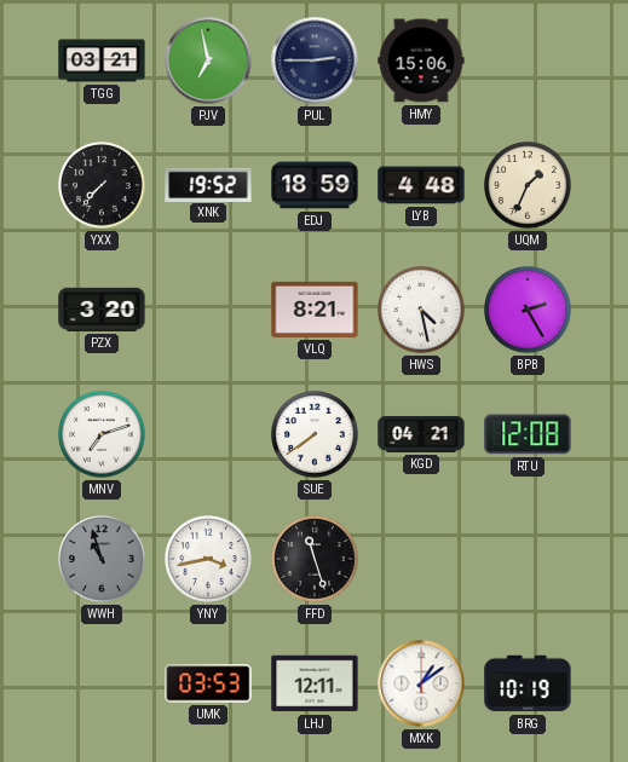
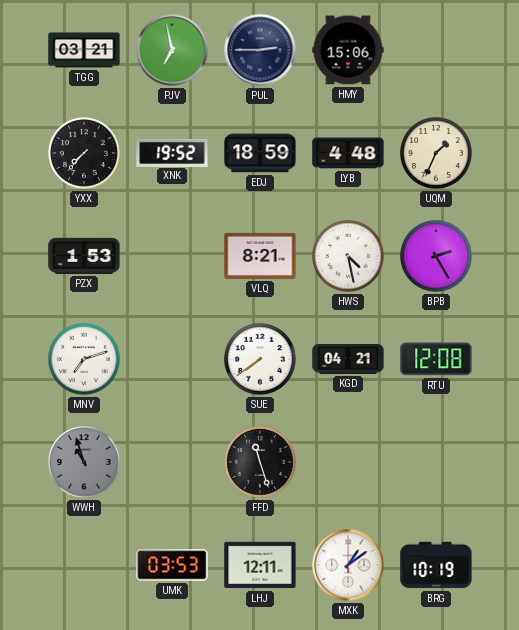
PZX: 3:20 -> 1:53
YNY: 3:43 -> none
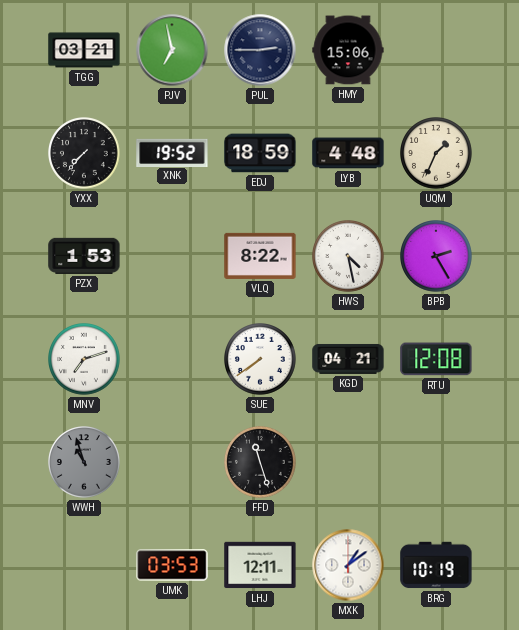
VLQ: 8:21 -> 8:22
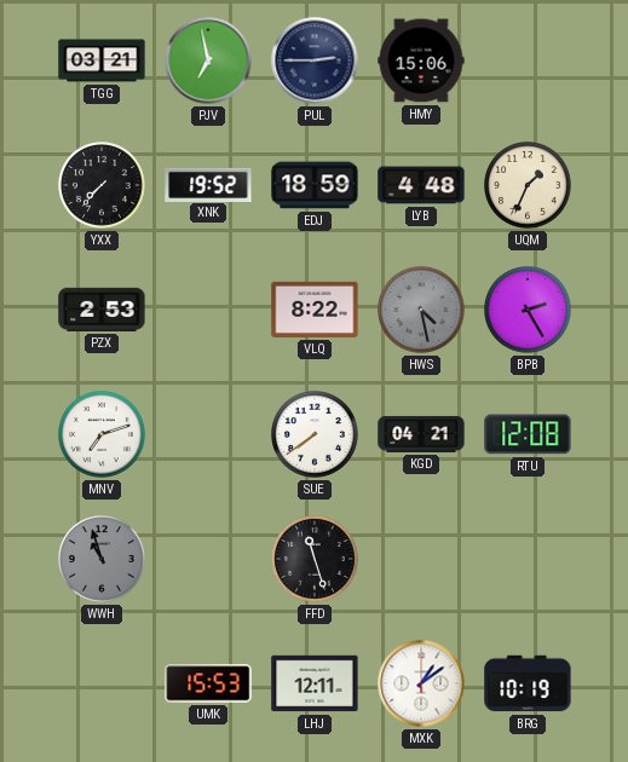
PZX: 1:53 -> 2:53
HWS dial: white -> grey
UMK: 03:53 -> 15:53
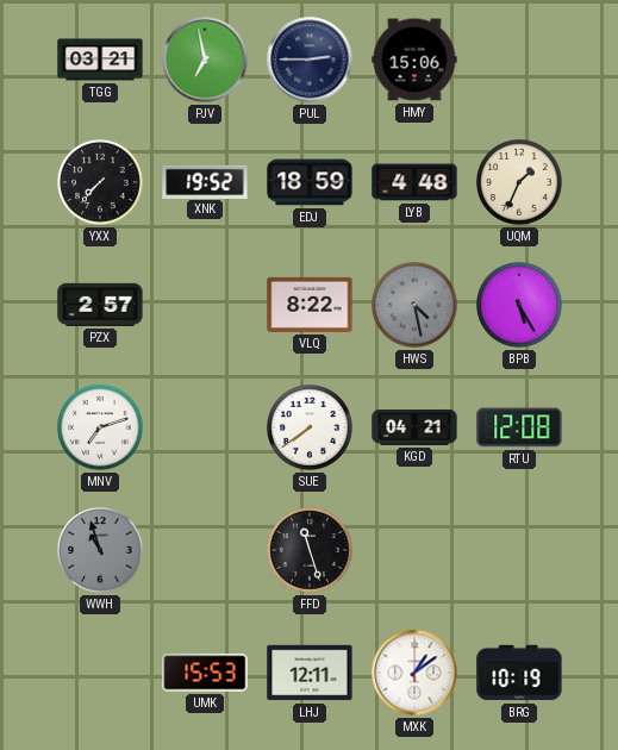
PZX: 2:53 -> 2:57
BPB: 2:25 -> 5:25
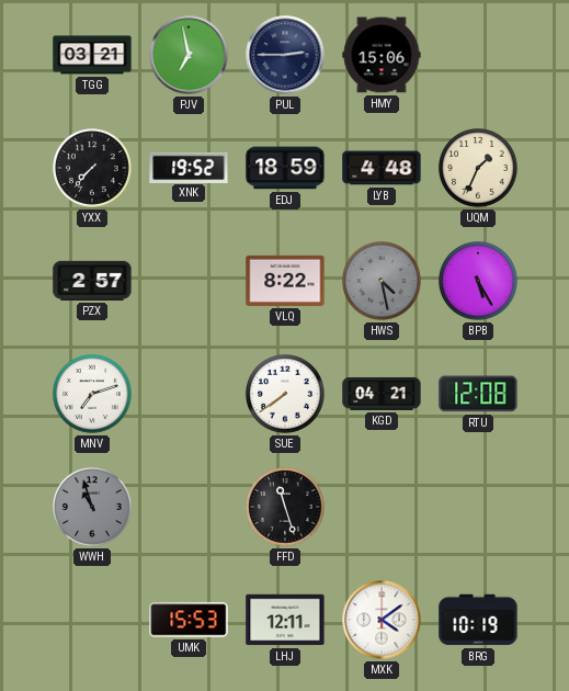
MXK: 1:09 -> 4:09
